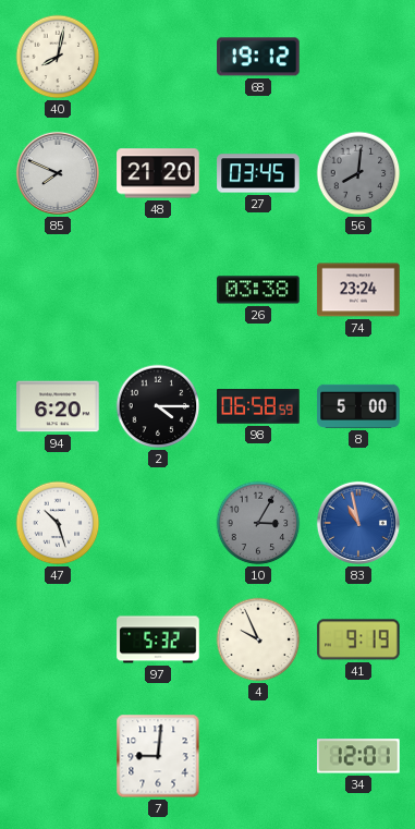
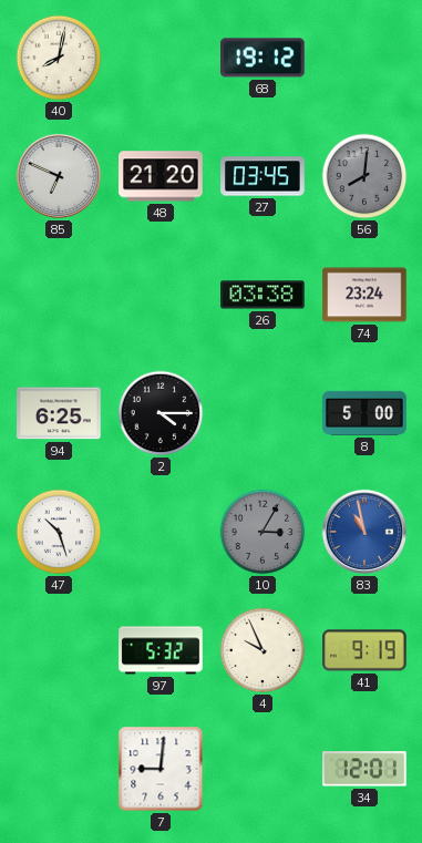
85: 7:49 -> 6:49
94: 6:20 -> 6:25
98: 06:58 -> none
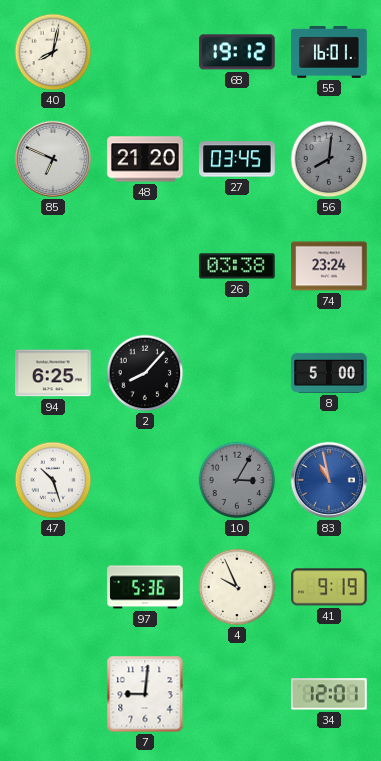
55: none -> 16:01
2: 4:15 -> 8:07
97: 5:32 -> 5:36
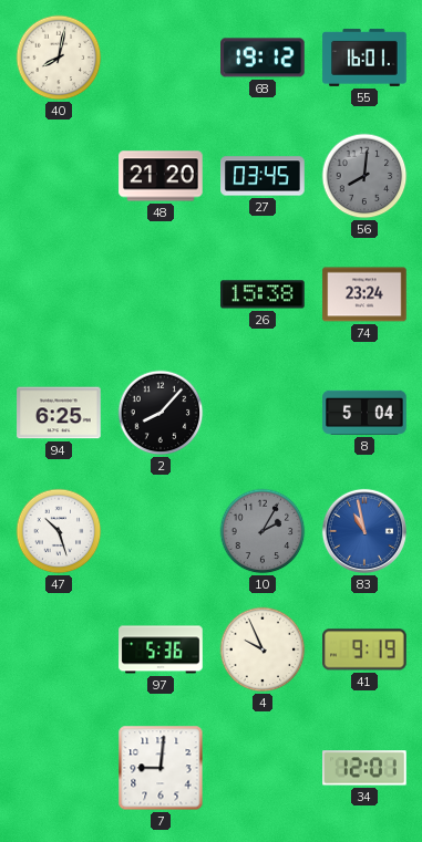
85: 6:49 -> none
26: 03:38 -> 15:38
8: 5:00 -> 5:04
10: 3:05 -> 2:05
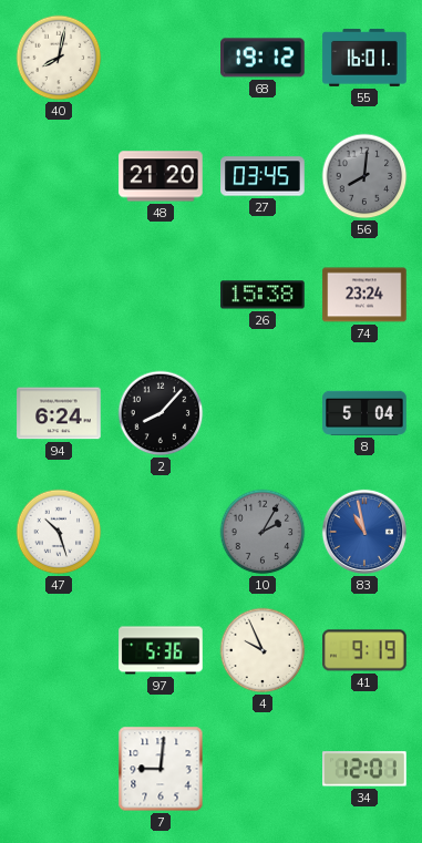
94: 6:25 -> 6:24
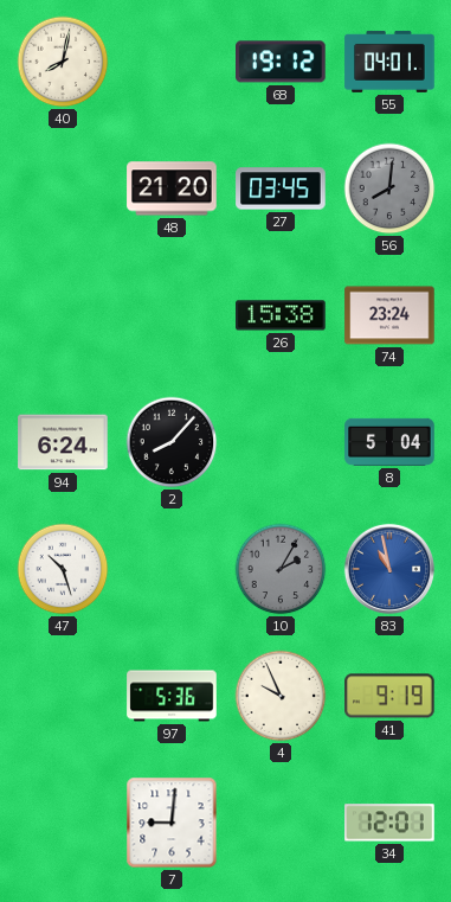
55: 16:01 -> 04:01
